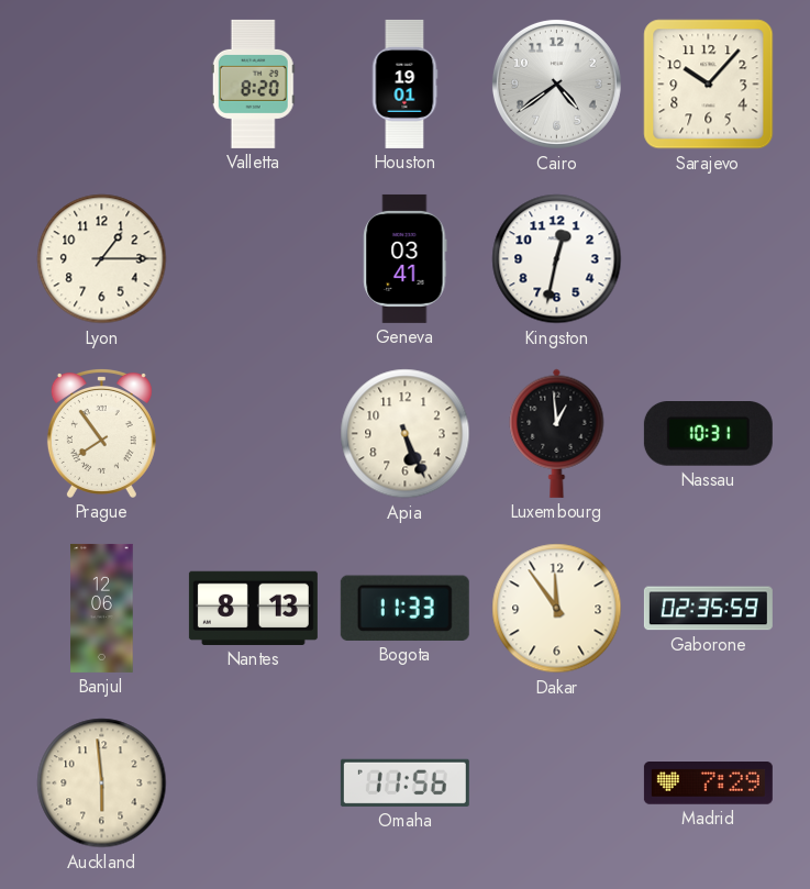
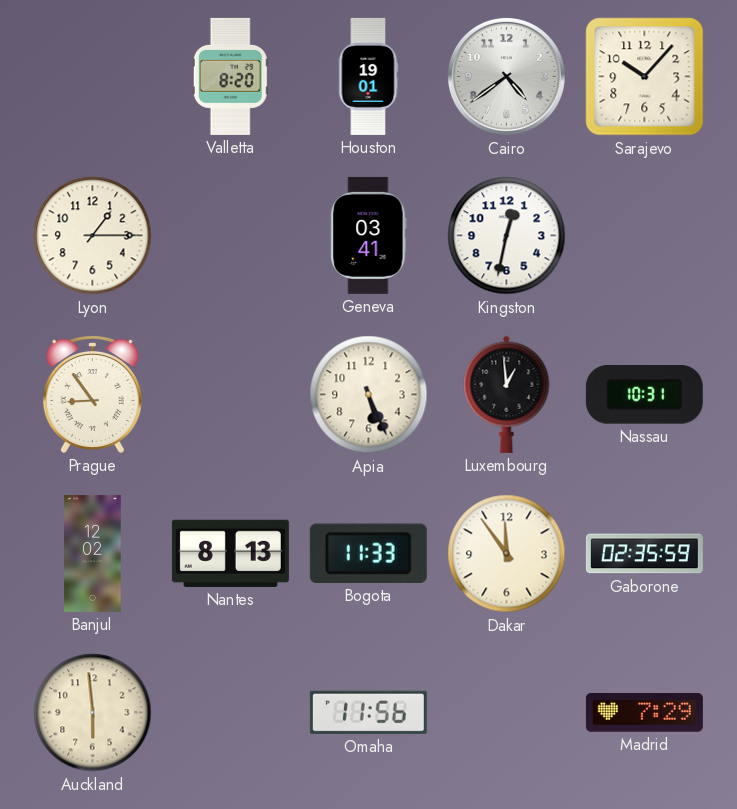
Prague: 7:54 -> 8:54
Banjul: 12:06 -> 12:02
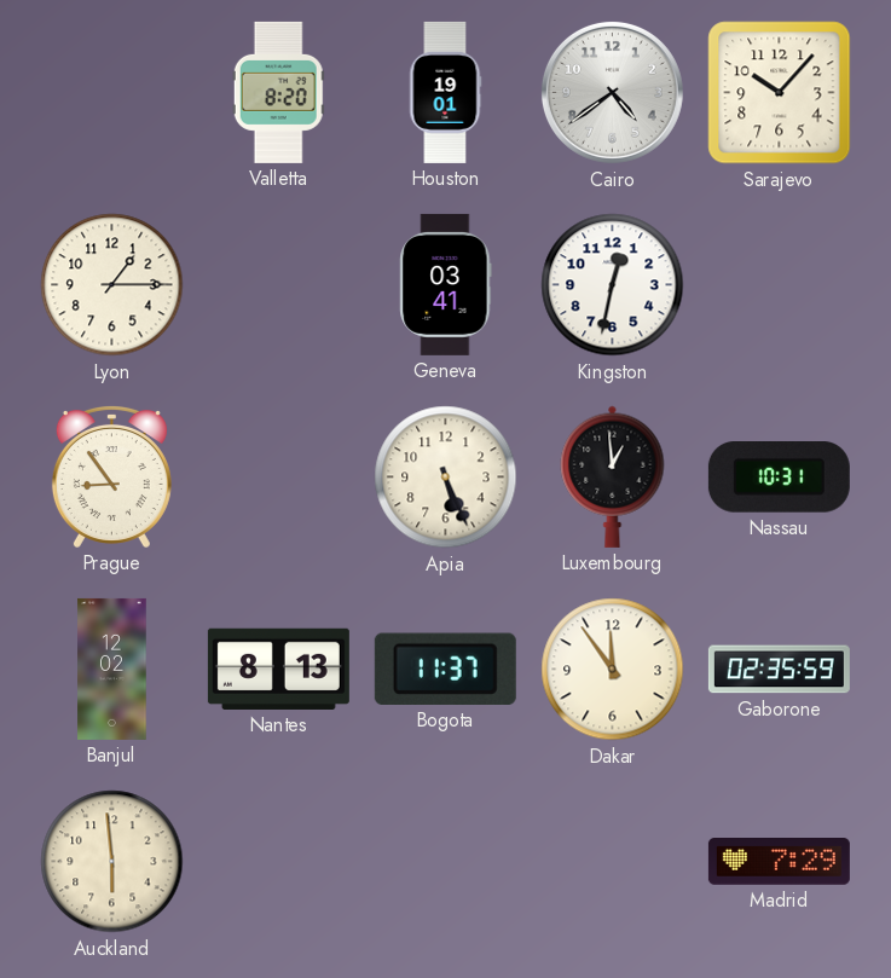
Bogota: 11:33 -> 11:37
Omaha: 11:56 -> none
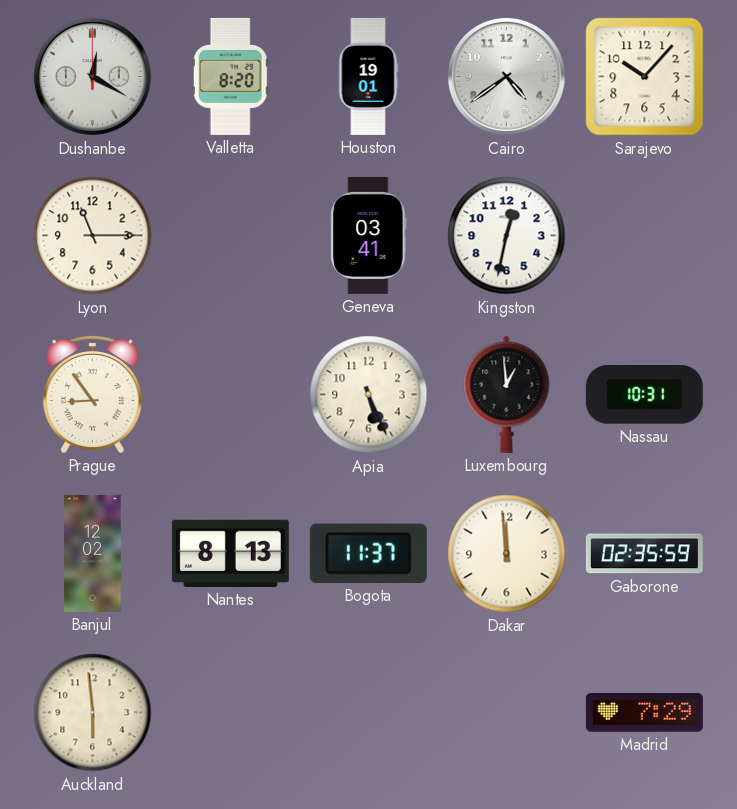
Dushanbe: none -> 12:20
Lyon: 1:15 -> 11:15
Dakar: 11:54 -> 11:59
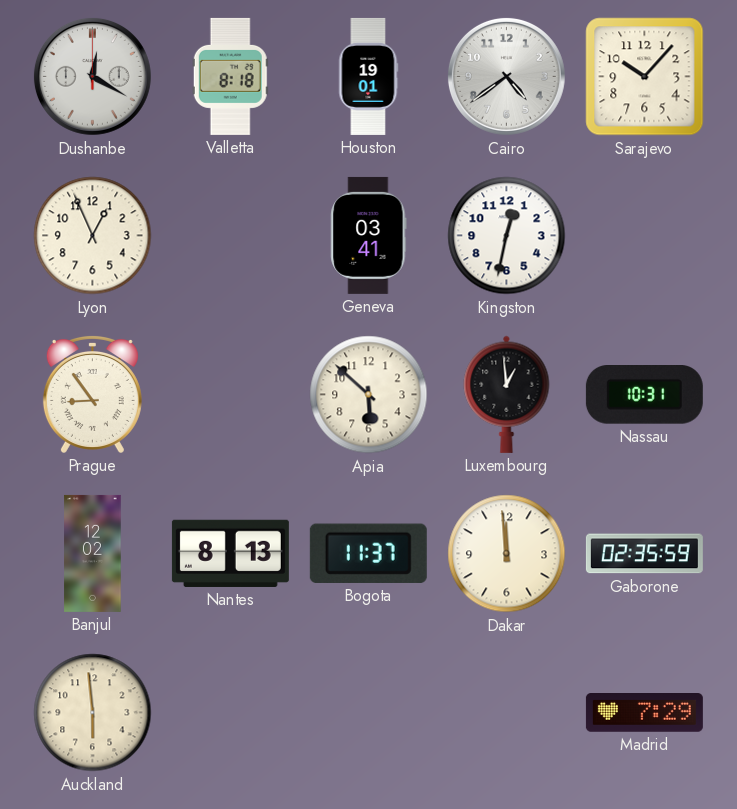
Valletta: 8:20 -> 8:18
Lyon: 11:15 -> 12:56
Apia: 5:26 -> 5:52
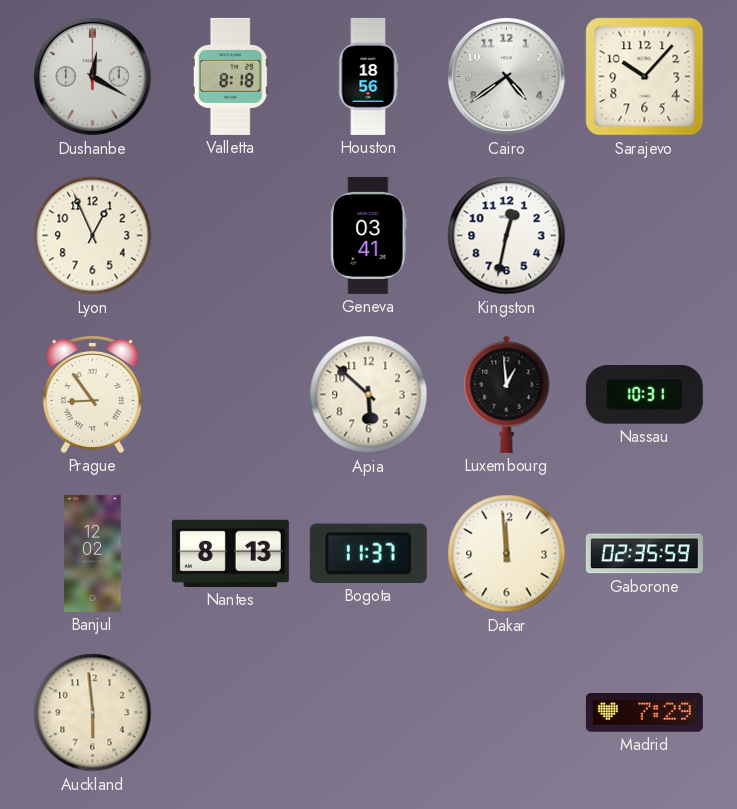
Houston: 19:01 -> 18:56
